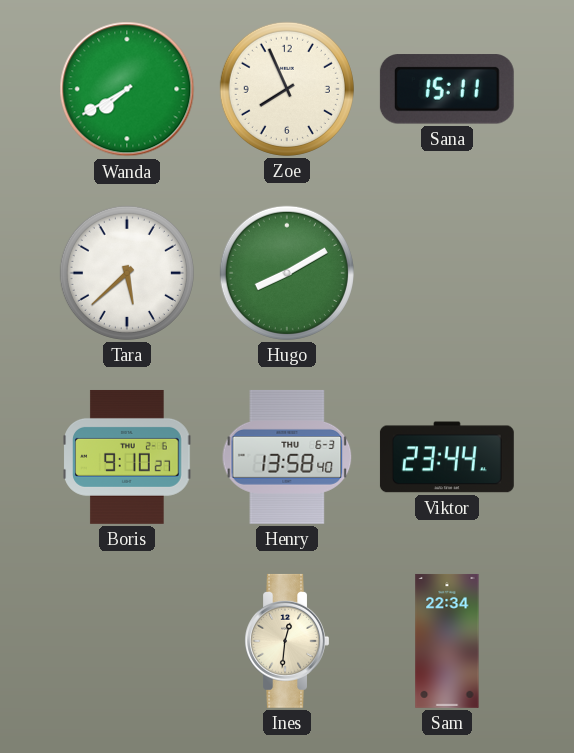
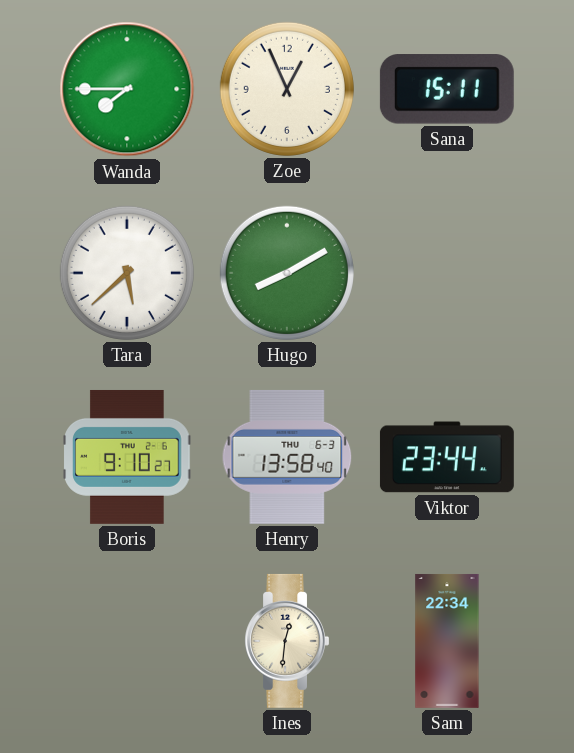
Wanda: 7:40 -> 7:45
Zoe: 7:56 -> 12:56
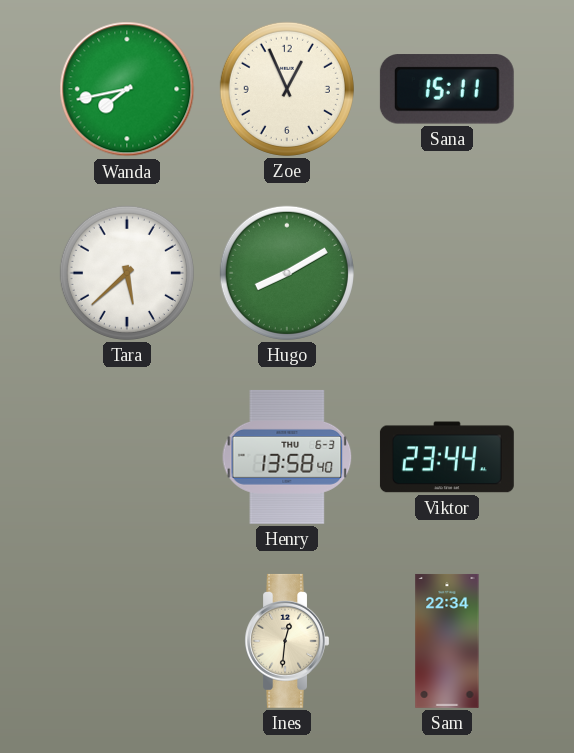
Wanda: 7:45 -> 7:43
Boris: 9:10 -> none
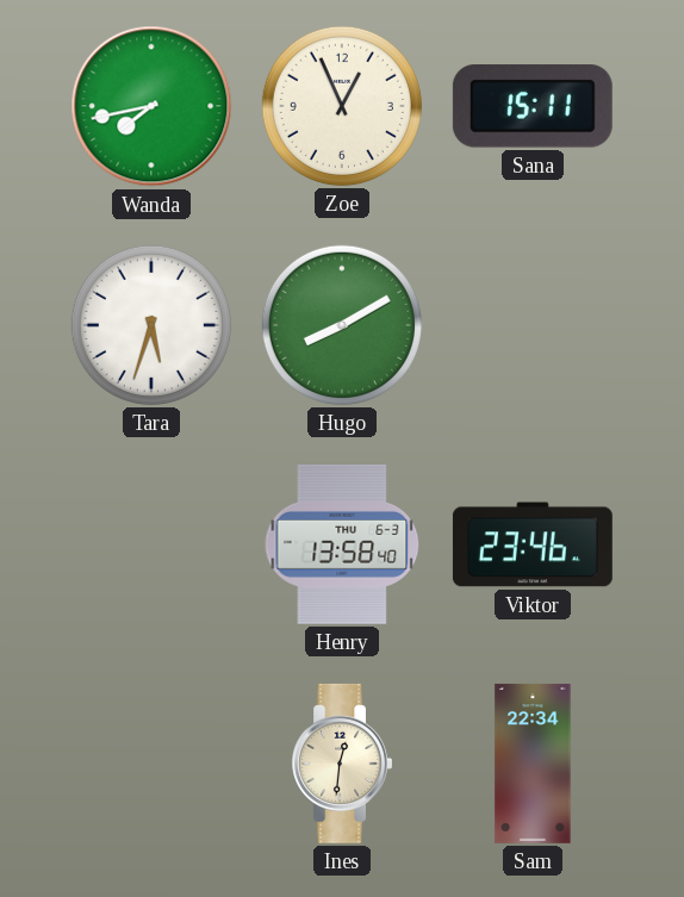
Tara: 5:38 -> 5:33
Viktor: 23:44 -> 23:46
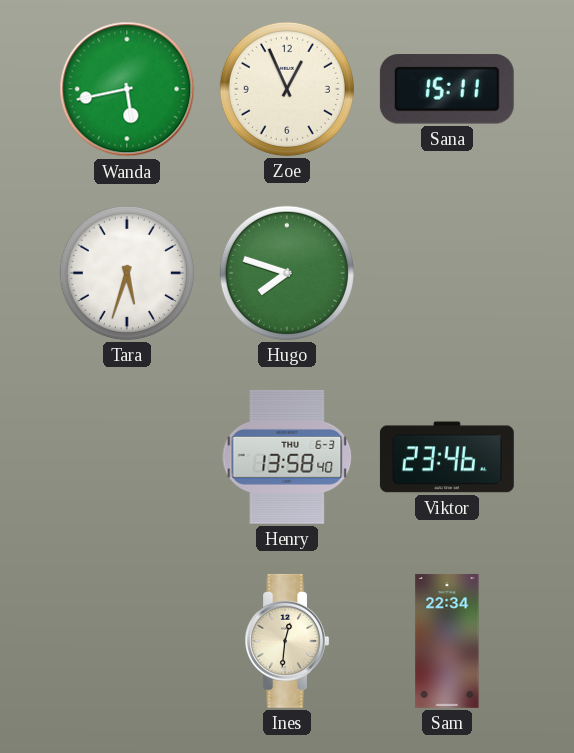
Wanda: 7:43 -> 5:43
Hugo: 8:10 -> 7:48
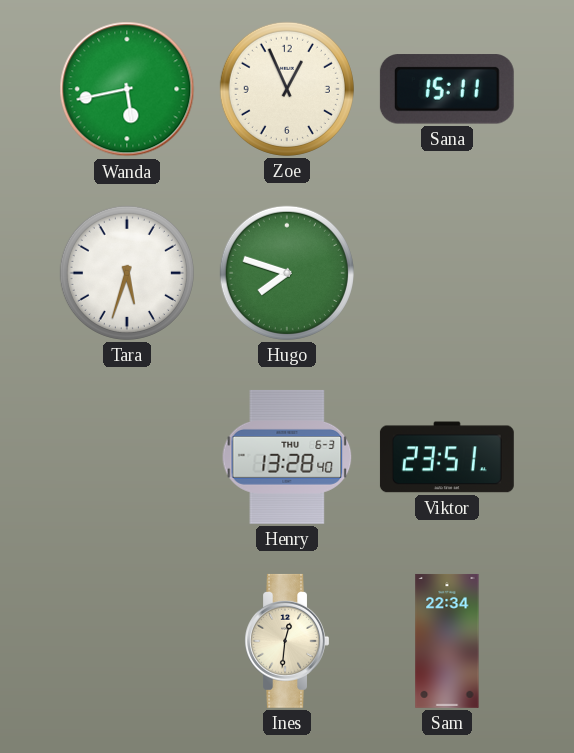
Henry: 13:58 -> 13:28
Viktor: 23:46 -> 23:51
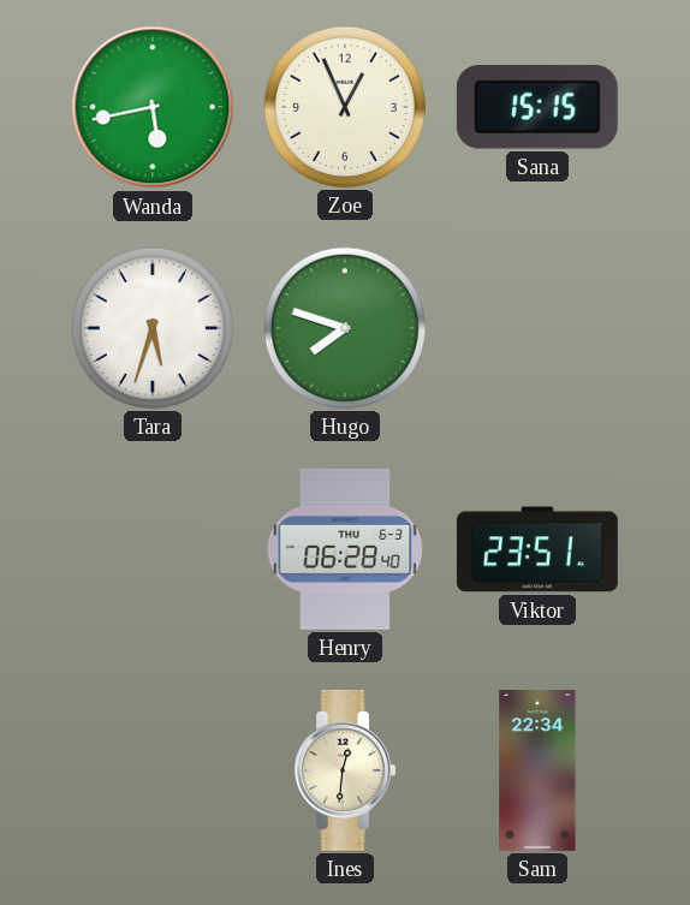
Sana: 15:11 -> 15:15
Henry: 13:28 -> 06:28
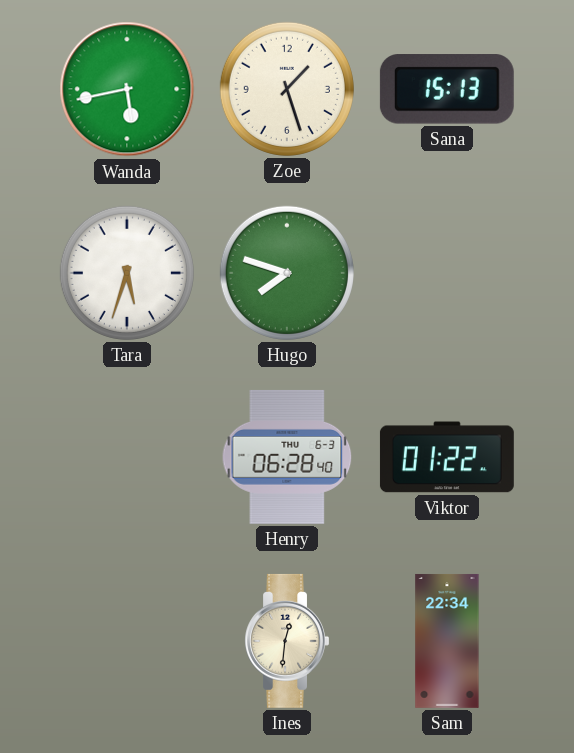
Zoe: 12:56 -> 1:27
Sana: 15:15 -> 15:13
Viktor: 23:51 -> 01:22
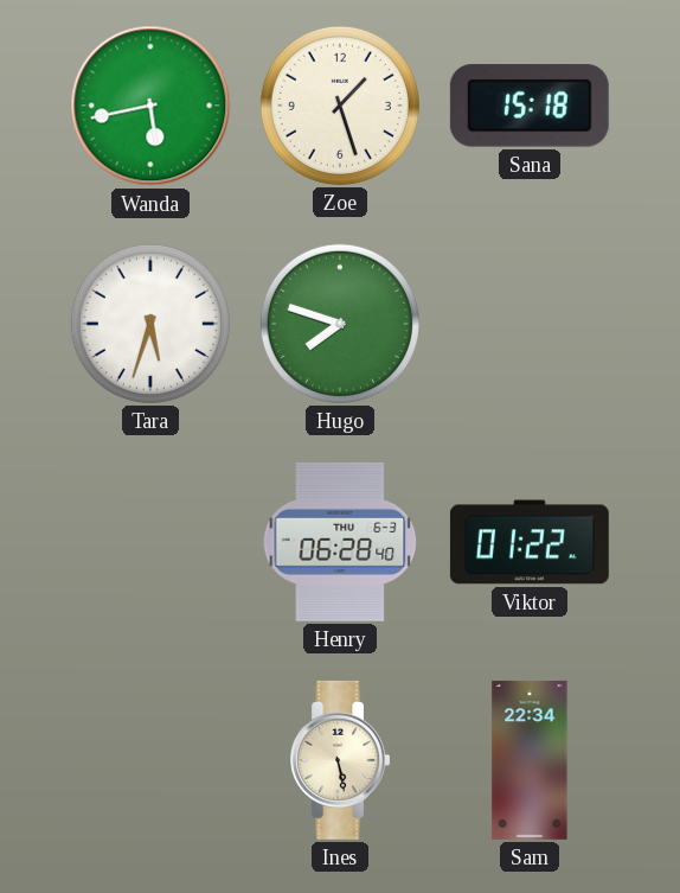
Sana: 15:13 -> 15:18
Ines: 12:31 -> 5:28
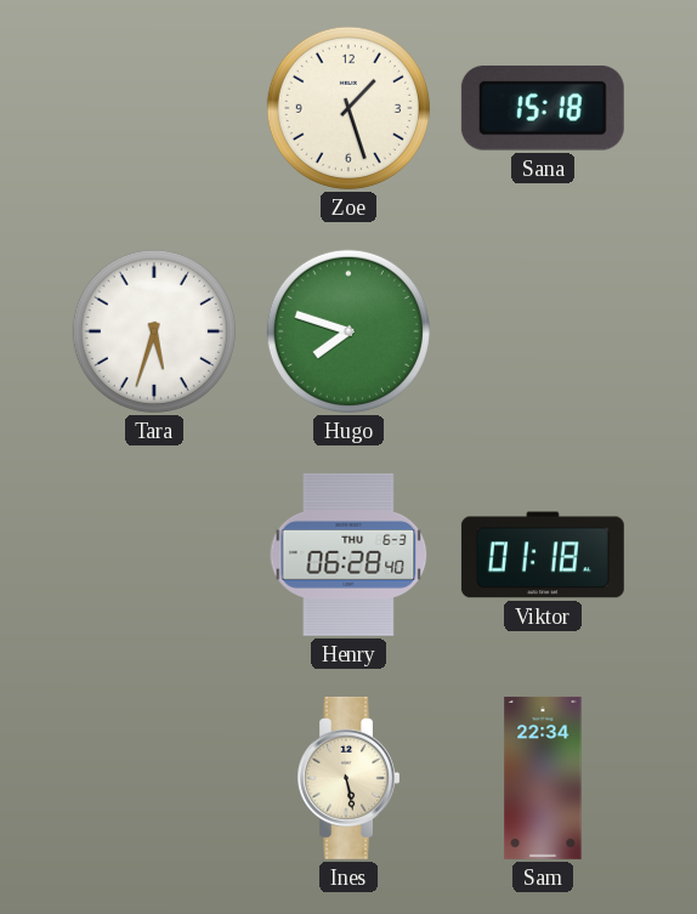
Wanda: 5:43 -> none
Viktor: 01:22 -> 01:18
